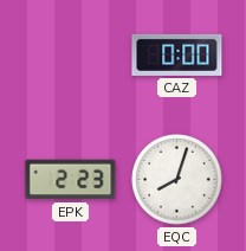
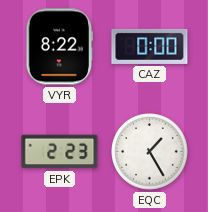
VYR: none -> 8:22
EQC: 8:03 -> 1:25
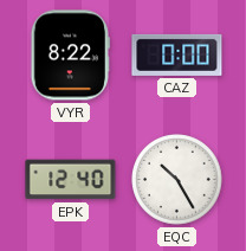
EPK: 2:23 -> 12:40
EQC: 1:25 -> 10:25
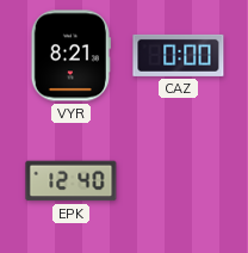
VYR: 8:22 -> 8:21
EQC: 10:25 -> none
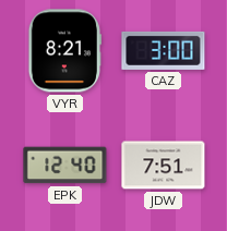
CAZ: 0:00 -> 3:00
JDW: none -> 7:51
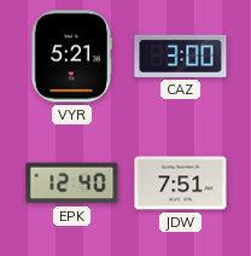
VYR: 8:21 -> 5:21
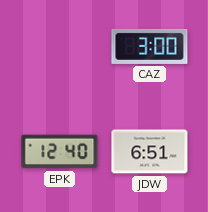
VYR: 5:21 -> none
JDW: 7:51 -> 6:51
